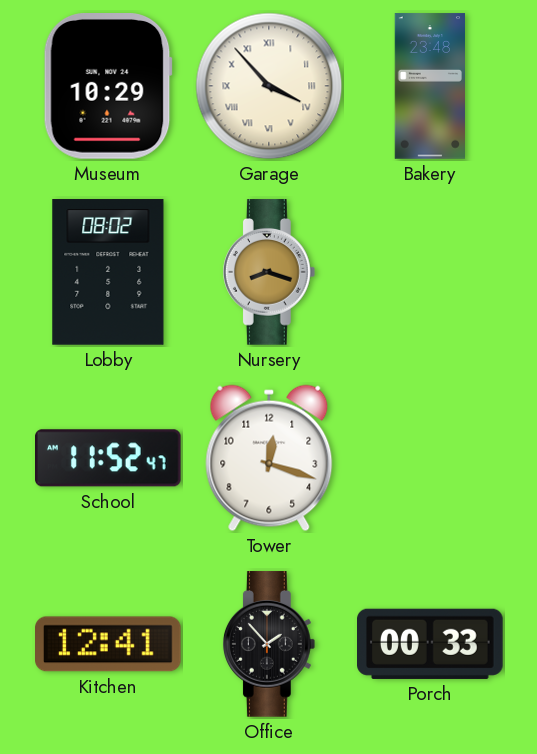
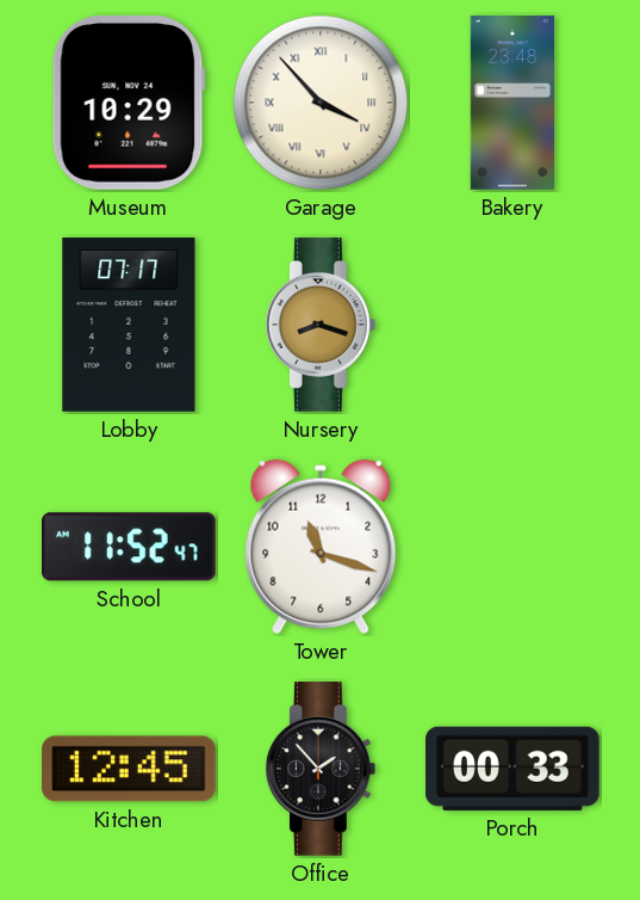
Lobby: 08:02 -> 07:17
Tower: 12:18 -> 11:18
Kitchen: 12:41 -> 12:45
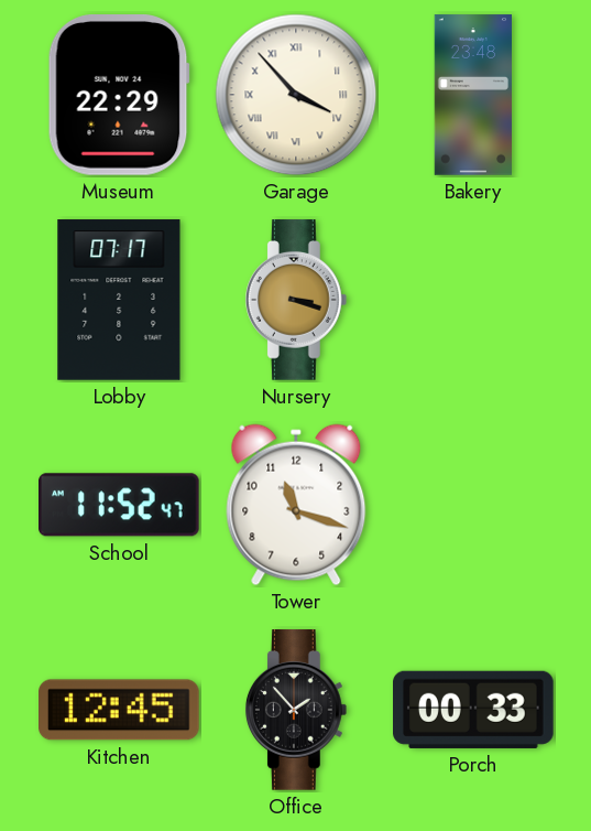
Museum: 10:29 -> 22:29
Nursery: 8:18 -> 3:18
